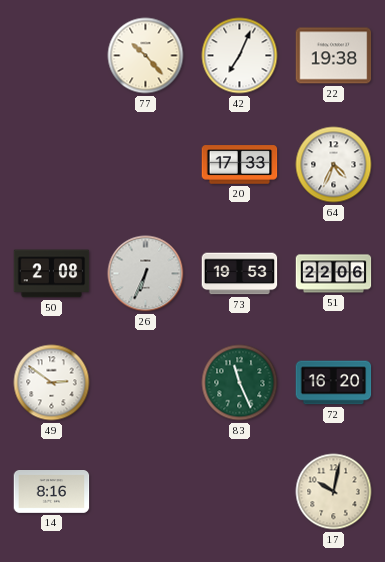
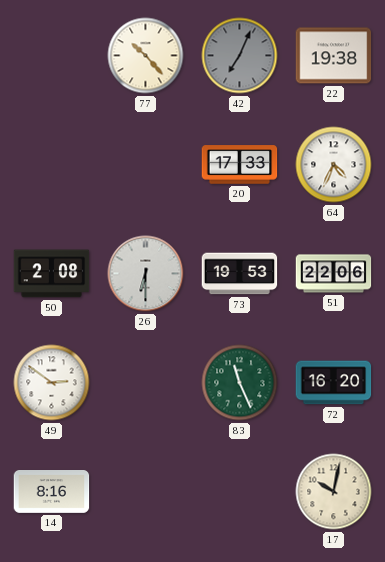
42 dial: white -> grey
26: 6:34 -> 6:30
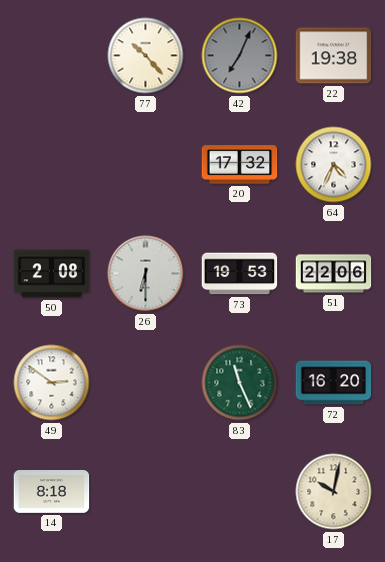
20: 17:33 -> 17:32
14: 8:16 -> 8:18
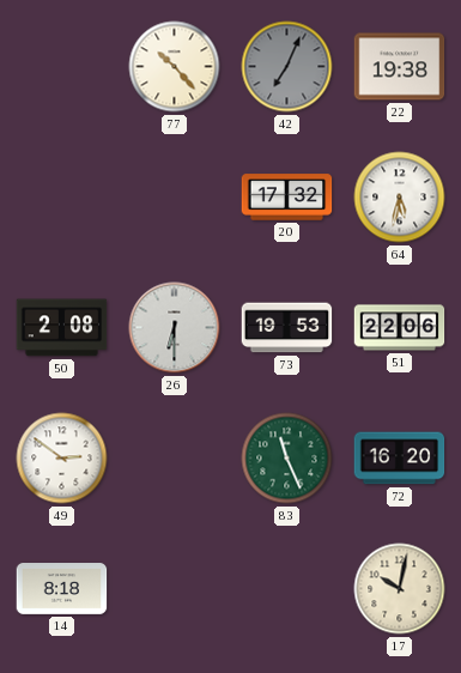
64: 4:34 -> 5:32
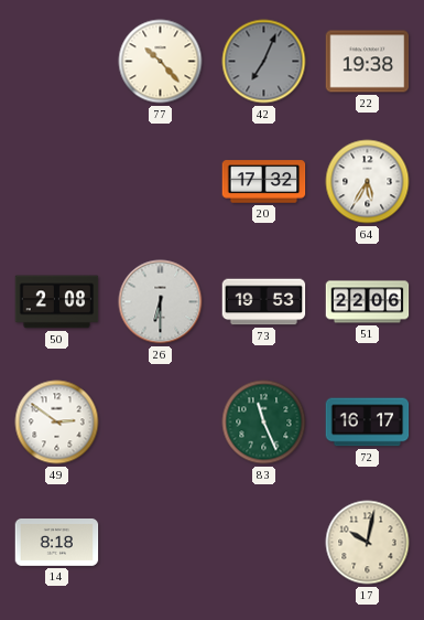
64: 5:32 -> 5:35
72: 16:20 -> 16:17
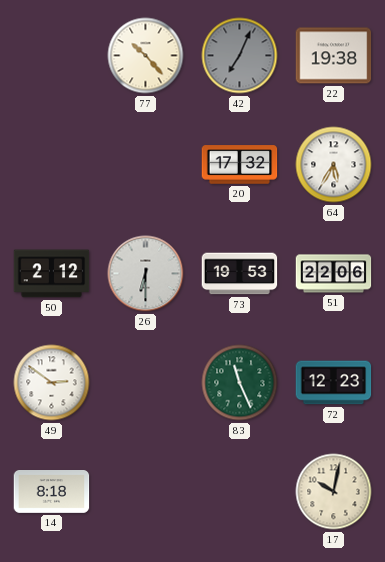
50: 2:08 -> 2:12
72: 16:17 -> 12:23
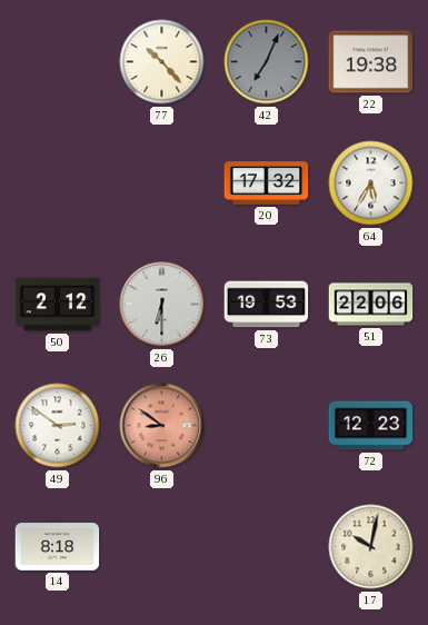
96: none -> 8:51
83: 11:26 -> none
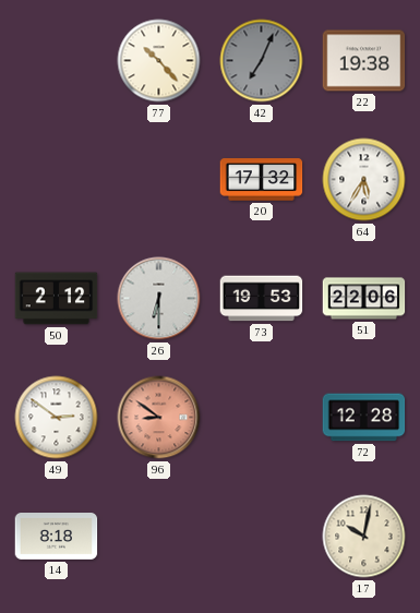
72: 12:23 -> 12:28
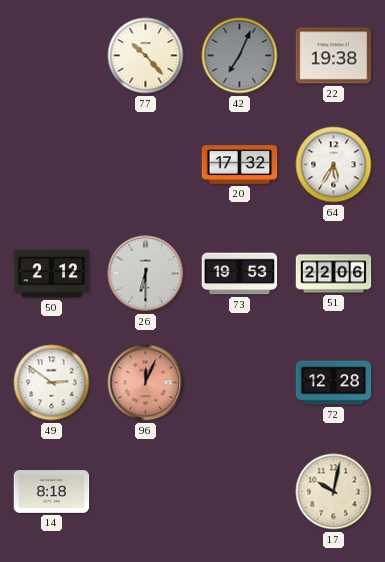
96: 8:51 -> 12:04
